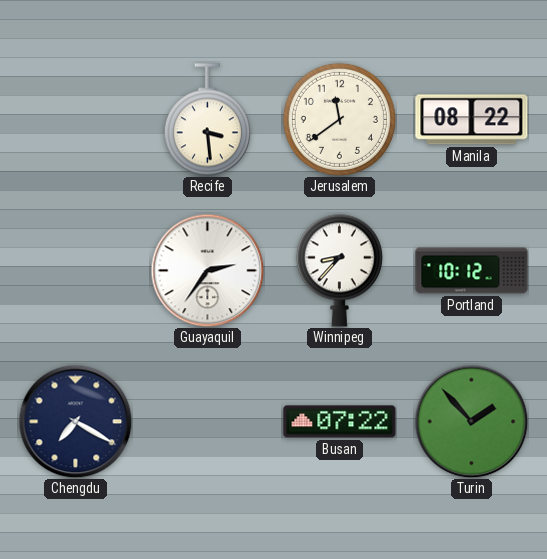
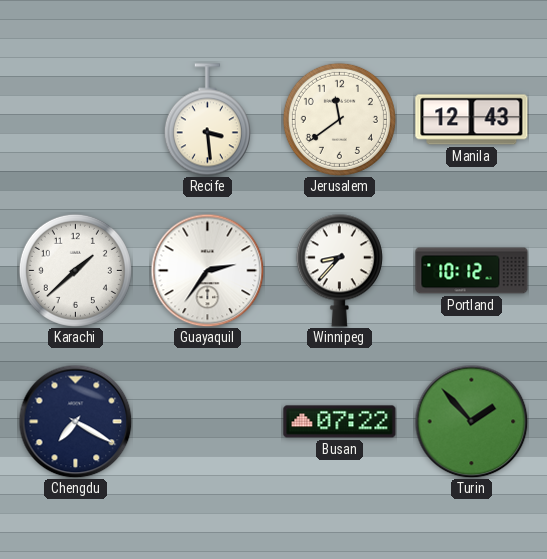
Manila: 08:22 -> 12:43
Karachi: none -> 1:38
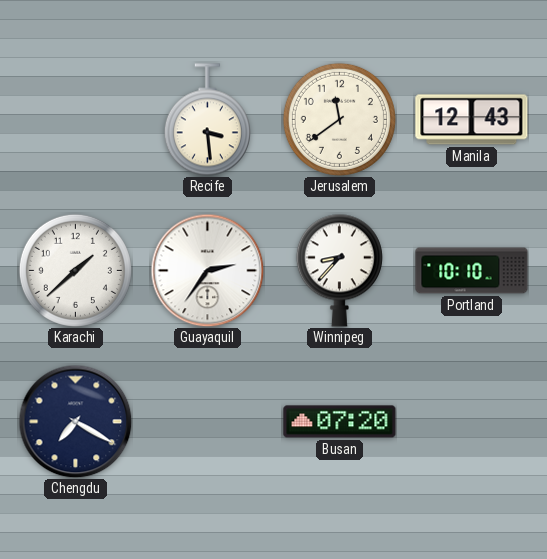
Portland: 10:12 -> 10:10
Busan: 07:22 -> 07:20
Turin: 1:53 -> none
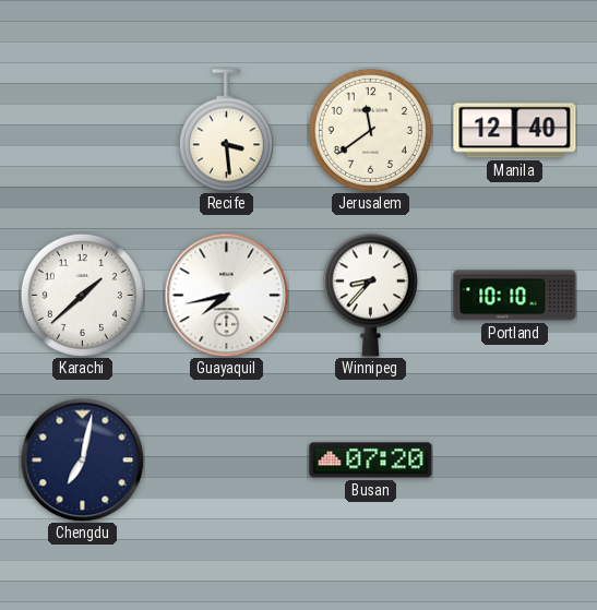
Manila: 12:43 -> 12:40
Guayaquil: 2:36 -> 7:43
Chengdu: 7:20 -> 7:02
